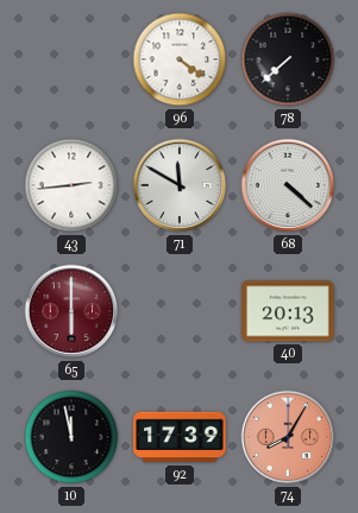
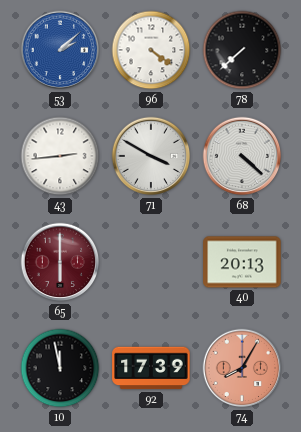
53: none -> 2:08
71: 11:50 -> 3:50
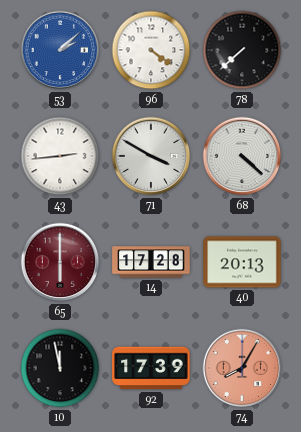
14: none -> 17:28
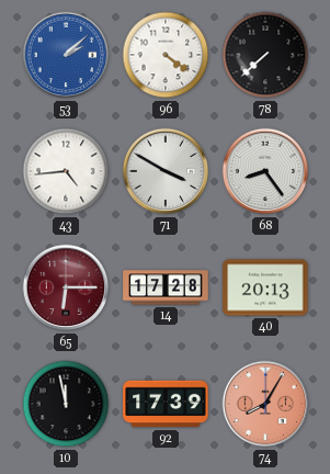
43: 2:44 -> 4:44
68: 4:22 -> 8:24
65: 6:00 -> 6:15
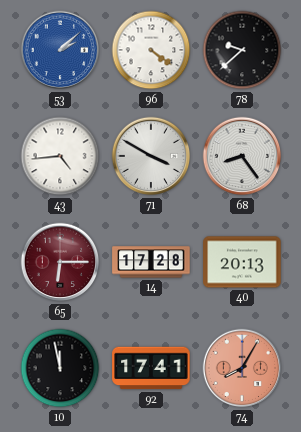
78: 7:38 -> 9:38
92: 17:39 -> 17:41
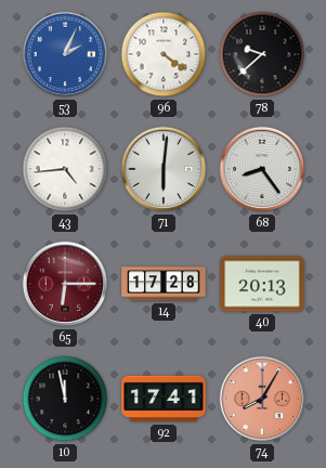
53: 2:08 -> 2:04
71: 3:50 -> 6:01
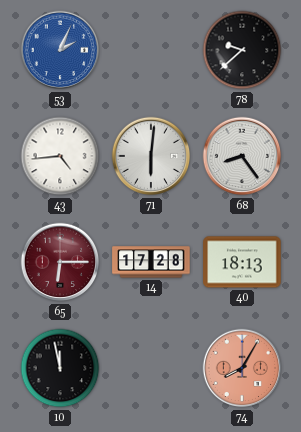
96: 4:21 -> none
40: 20:13 -> 18:13
92: 17:41 -> none
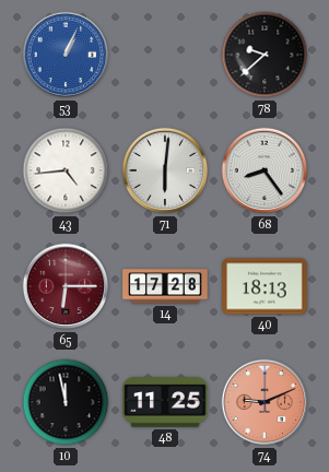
53: 2:04 -> 1:04
48: none -> 11:25
74: 8:05 -> 9:11
